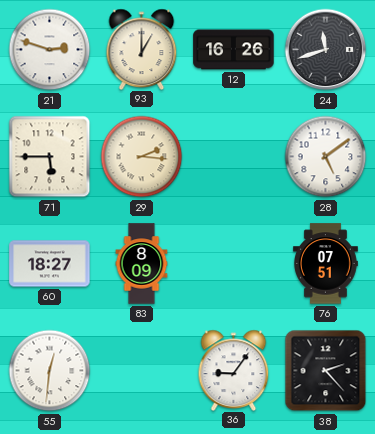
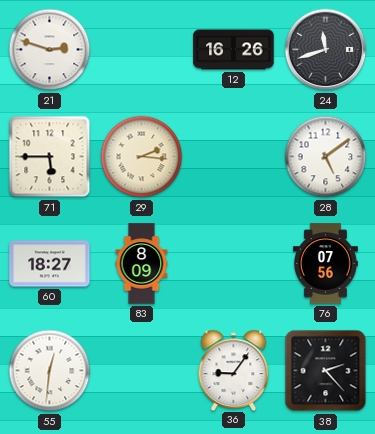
93: 1:00 -> none
76: 07:51 -> 07:56
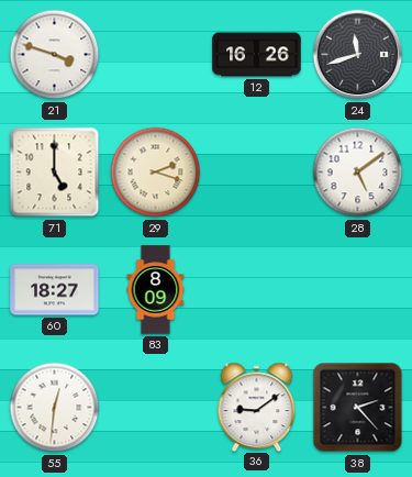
21: 2:48 -> 3:48
71: 5:45 -> 5:00
29: 2:16 -> 2:18
76: 07:56 -> none
36: 9:06 -> 9:09
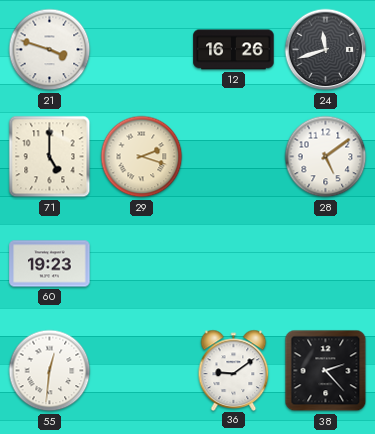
60: 18:27 -> 19:23
83: 8:09 -> none
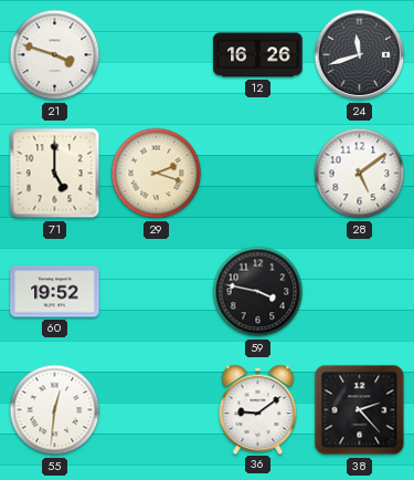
60: 19:23 -> 19:52
59: none -> 3:47
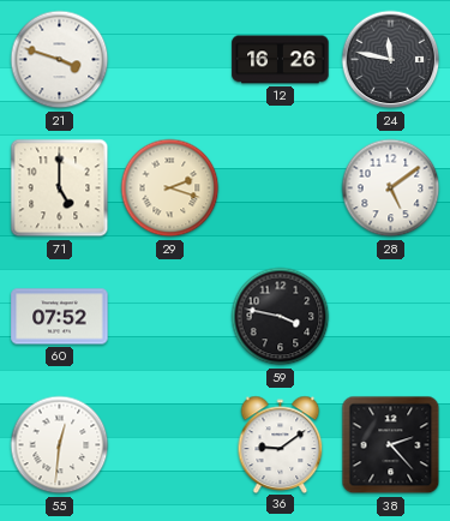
24: 11:42 -> 11:47
60: 19:52 -> 07:52
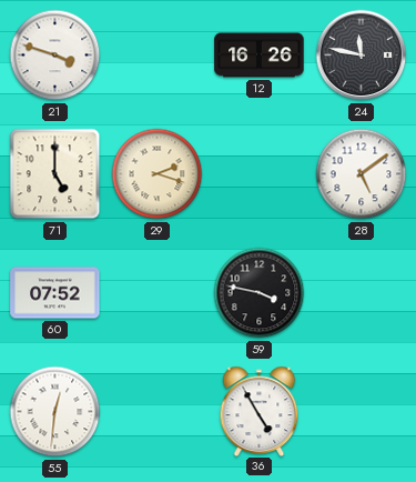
36: 9:09 -> 4:55
38: 2:23 -> none
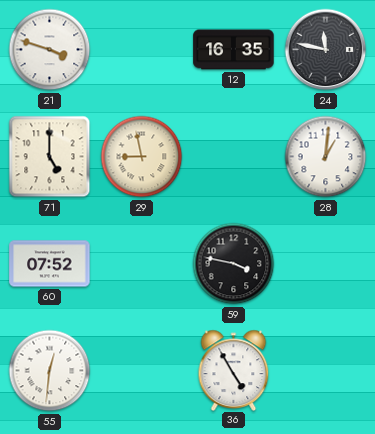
12: 16:26 -> 16:35
29: 2:18 -> 8:58
28: 5:09 -> 1:01
